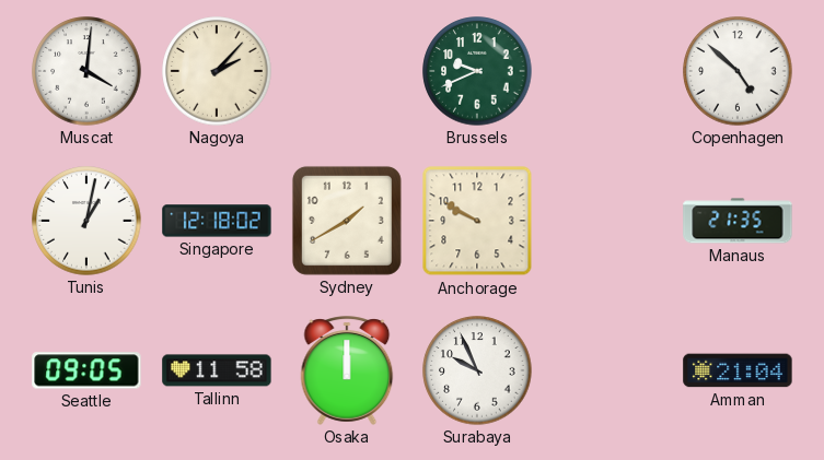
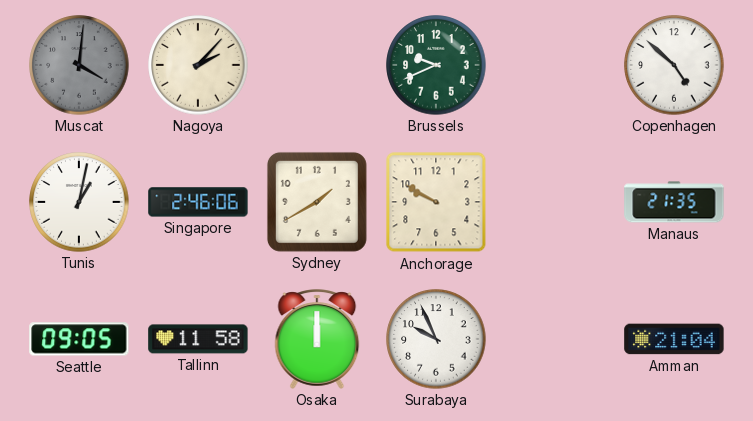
Muscat dial: white -> grey
Singapore: 12:18 -> 2:46
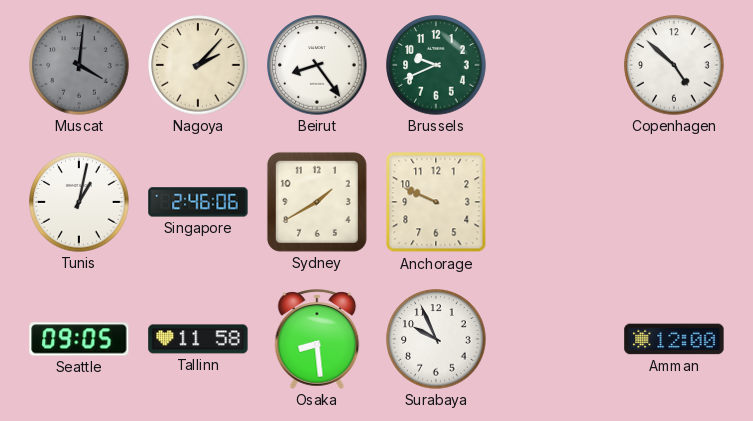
Beirut: none -> 8:24
Anchorage: 9:50 -> 9:49
Manaus: 21:35 -> none
Osaka: 12:00 -> 8:29
Amman: 21:04 -> 12:00
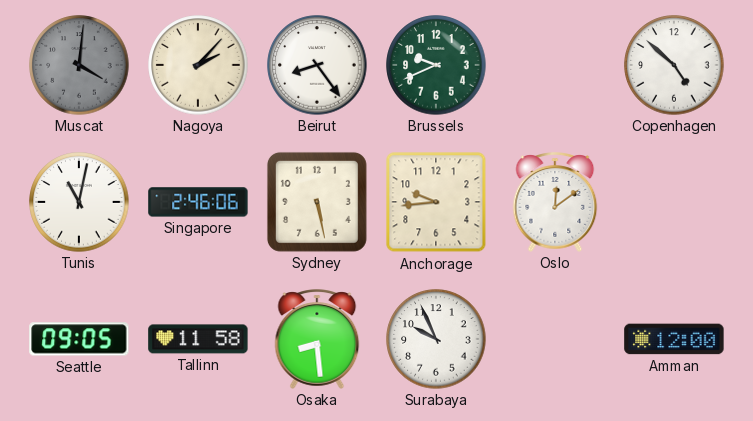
Tunis: 1:02 -> 11:02
Sydney: 1:40 -> 5:28
Anchorage: 9:49 -> 9:44
Oslo: none -> 12:09
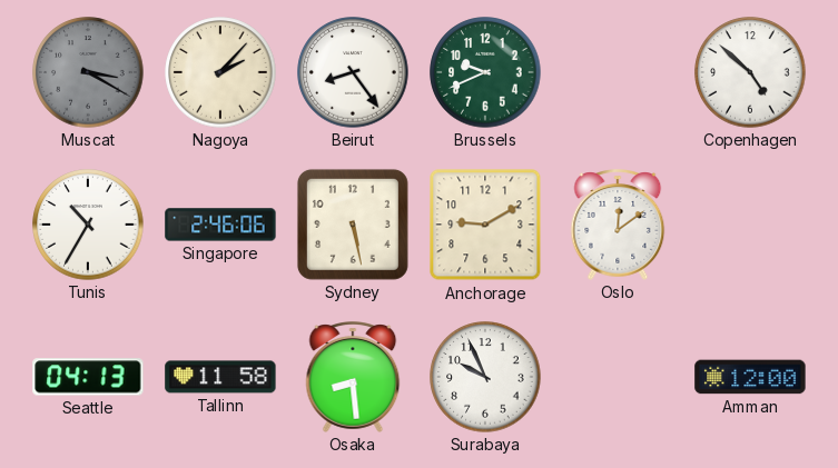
Muscat: 4:01 -> 3:20
Tunis: 11:02 -> 10:35
Anchorage: 9:44 -> 9:10
Seattle: 09:05 -> 04:13
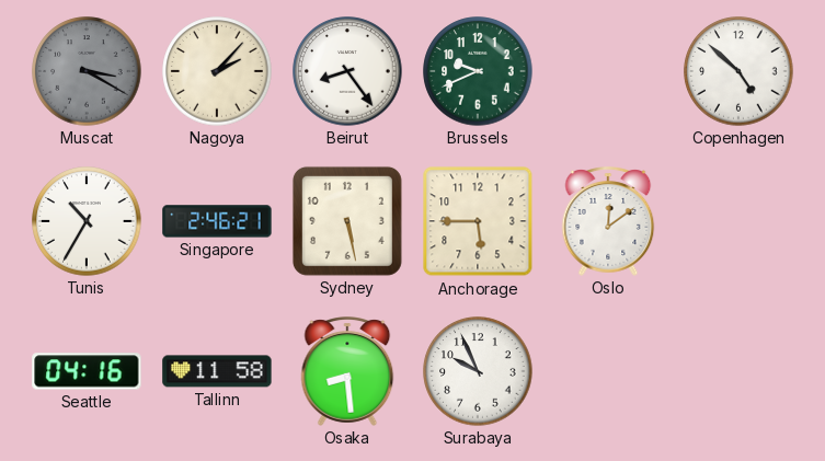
Singapore: 2:46:06 -> 2:46:21
Anchorage: 9:10 -> 5:45
Seattle: 04:13 -> 04:16
Amman: 12:00 -> none
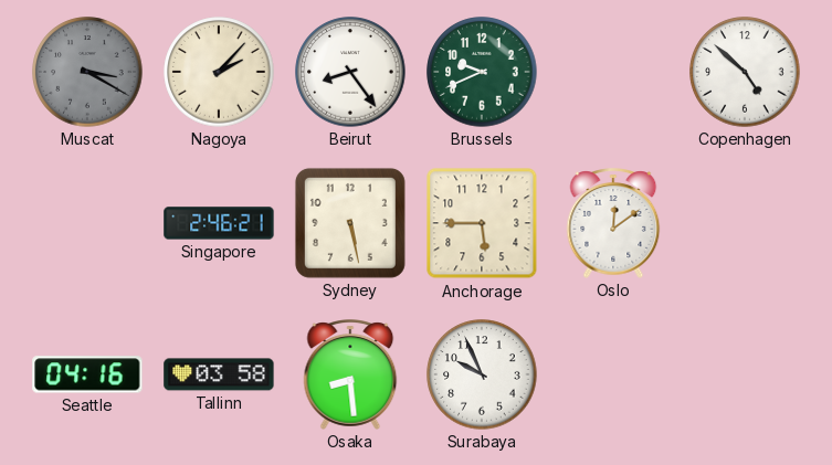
Tunis: 10:35 -> none
Tallinn: 11:58 -> 03:58
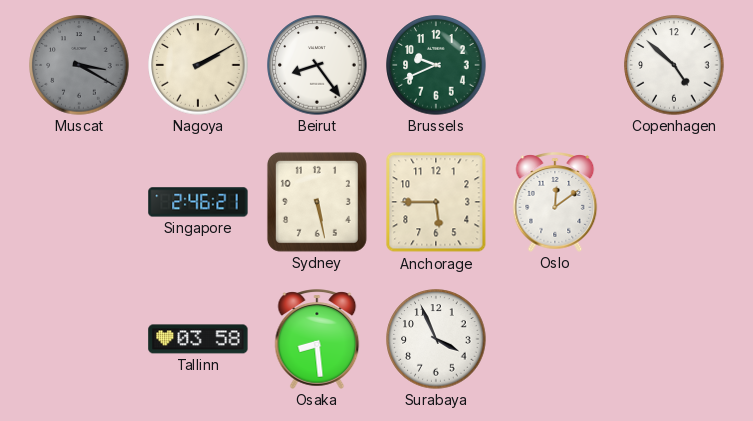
Nagoya: 2:07 -> 2:10
Seattle: 04:16 -> none
Surabaya: 9:56 -> 3:56
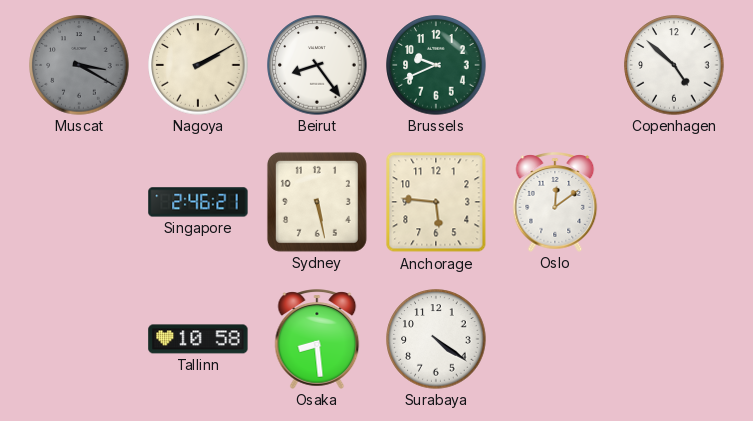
Anchorage: 5:45 -> 5:46
Tallinn: 03:58 -> 10:58
Surabaya: 3:56 -> 4:21
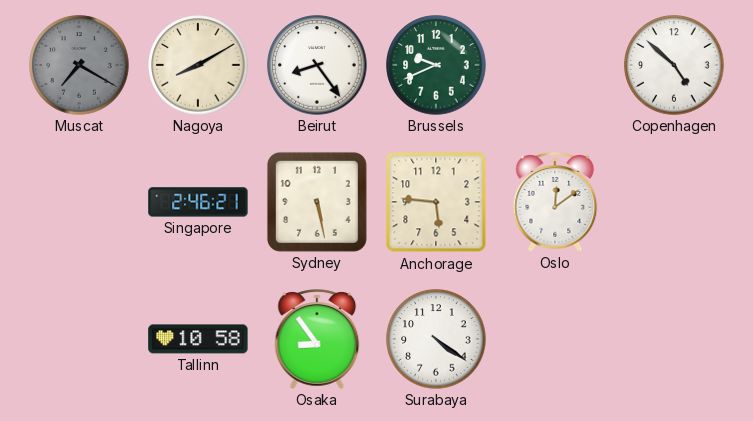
Muscat: 3:20 -> 7:20
Nagoya: 2:10 -> 8:10
Osaka: 8:29 -> 8:54
